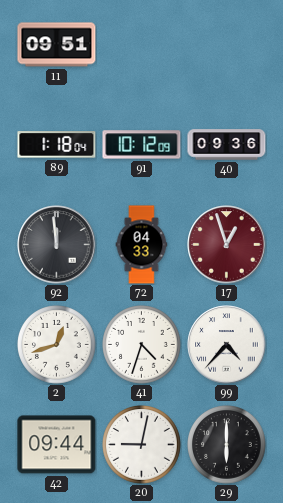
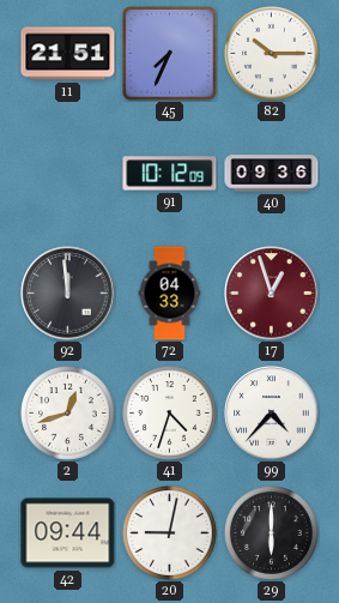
11: 09:51 -> 21:51
45: none -> 7:34
82: none -> 10:15
89: 1:18 -> none
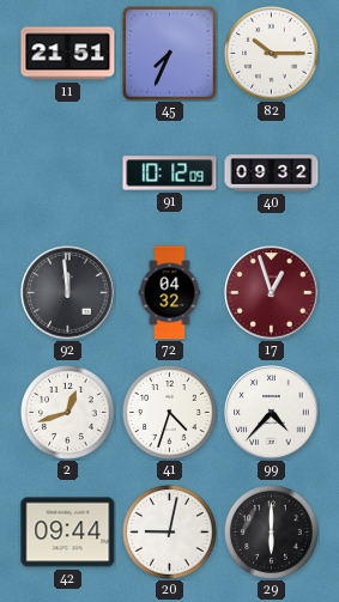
40: 09:36 -> 09:32
72: 04:33 -> 04:32
